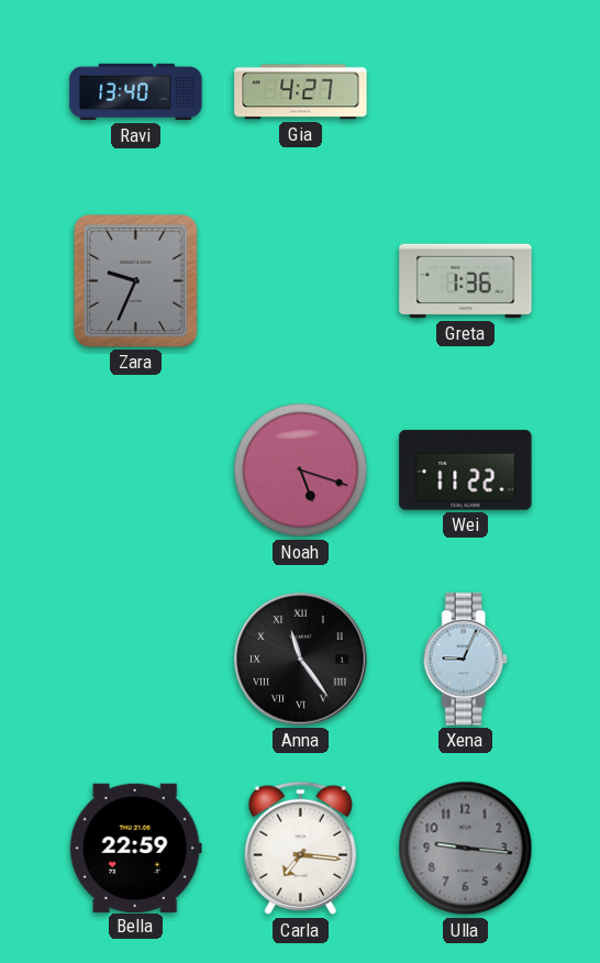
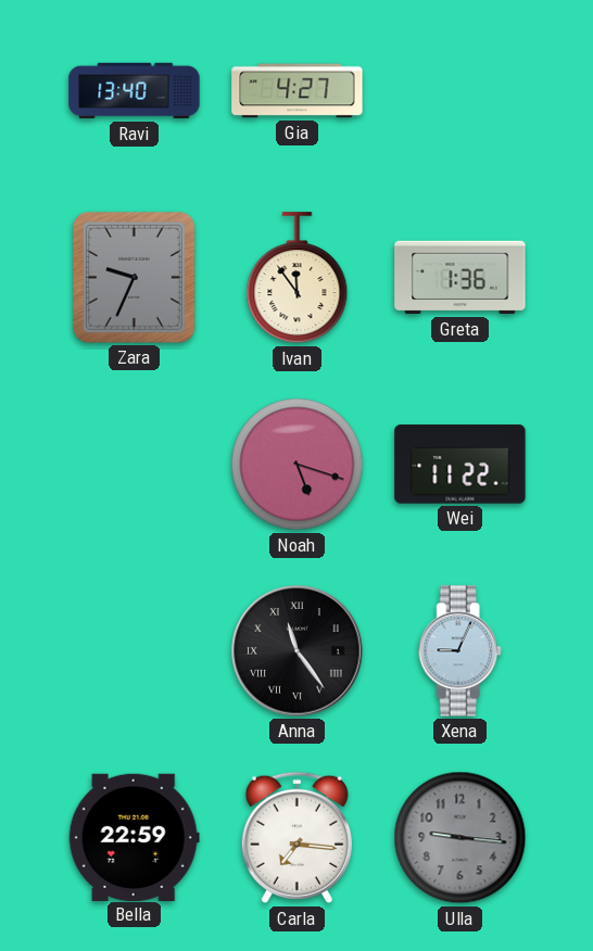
Ivan: none -> 11:54
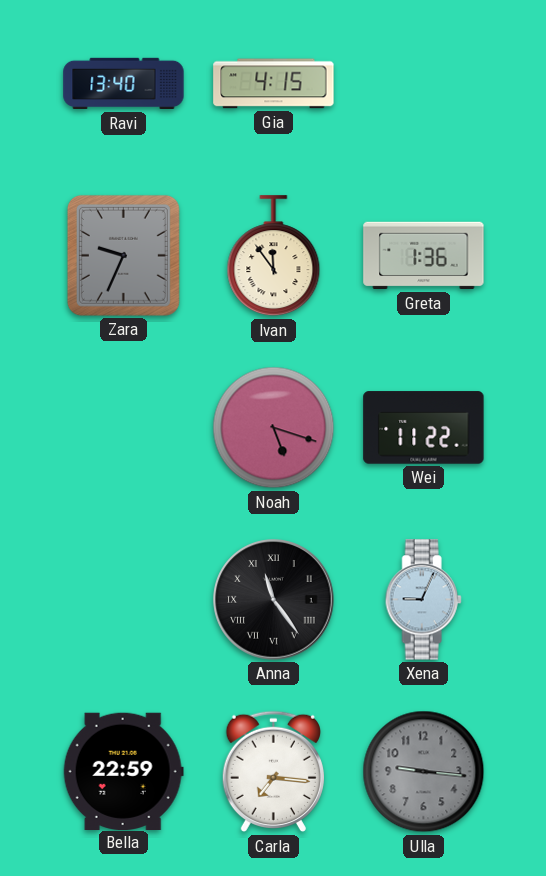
Gia: 4:27 -> 4:15
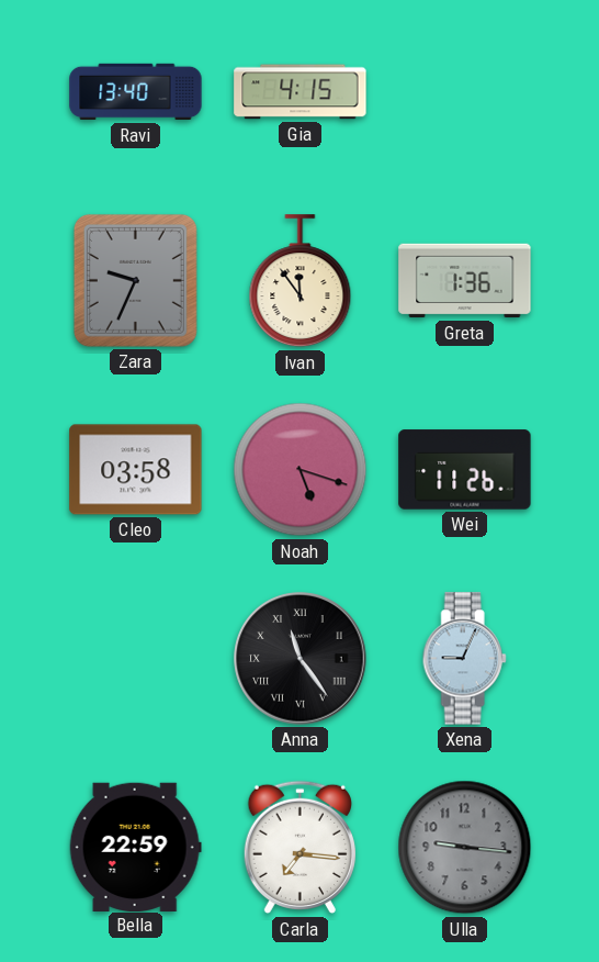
Cleo: none -> 03:58
Wei: 11:22 -> 11:26
